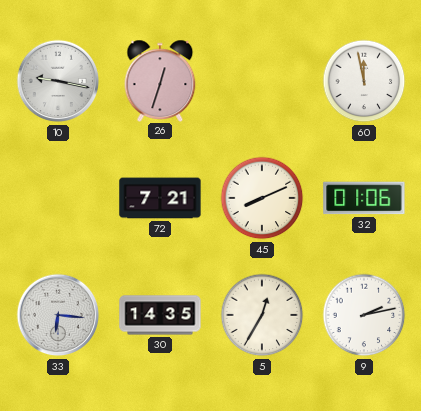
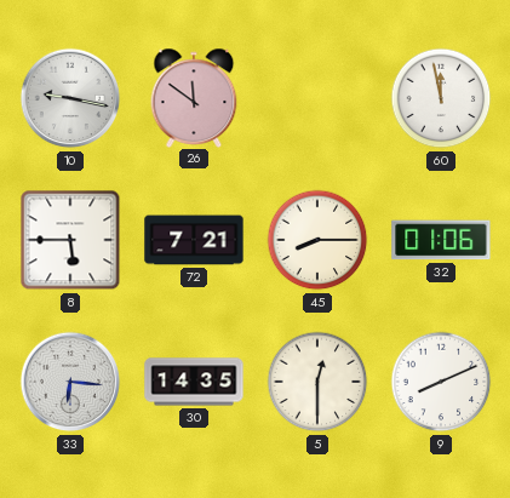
26: 12:33 -> 11:51
8: none -> 5:45
45: 8:11 -> 8:15
5: 12:35 -> 12:30
9: 2:13 -> 8:11
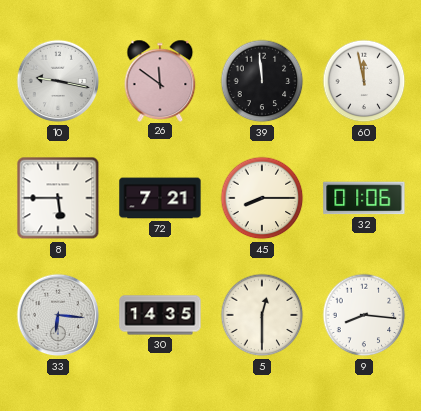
39: none -> 11:59
9: 8:11 -> 8:16
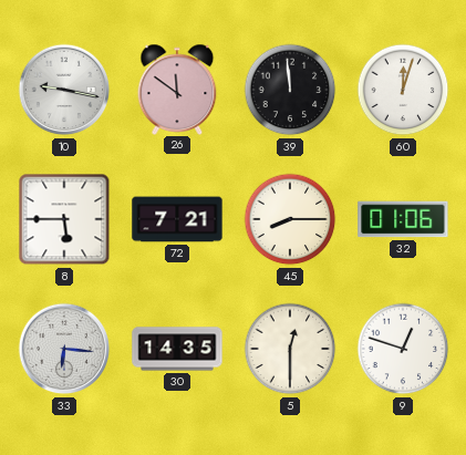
60: 11:58 -> 12:03
9: 8:16 -> 12:48
